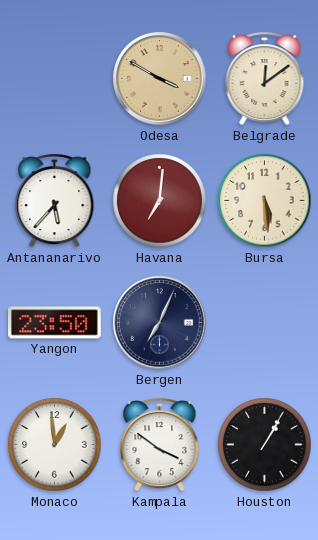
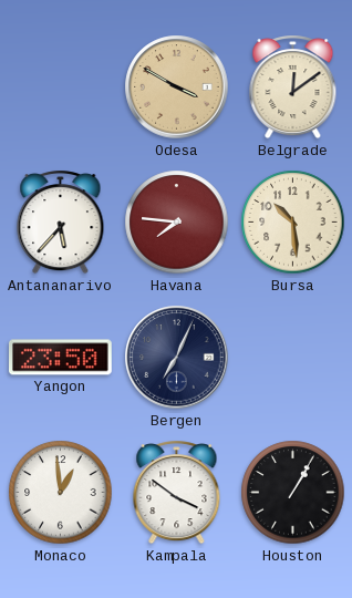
Havana: 7:01 -> 7:46
Bursa: 5:29 -> 10:29
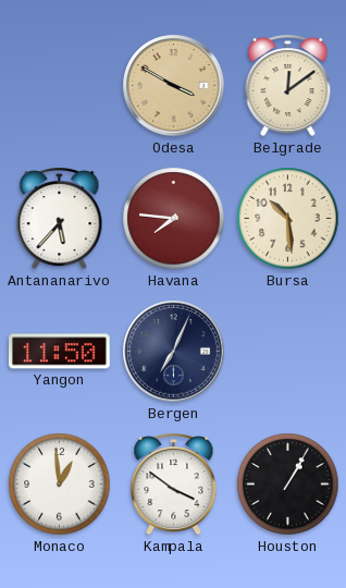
Yangon: 23:50 -> 11:50
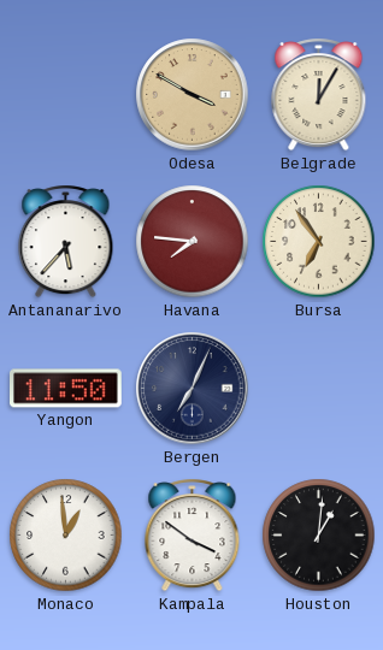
Belgrade: 12:09 -> 12:05
Bursa: 10:29 -> 6:54
Houston: 1:05 -> 1:01
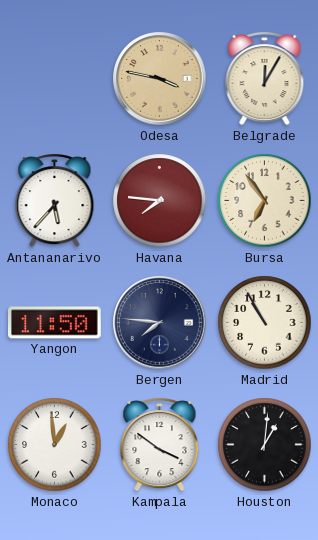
Odesa: 3:50 -> 3:47
Bergen: 7:04 -> 7:46
Madrid: none -> 10:55
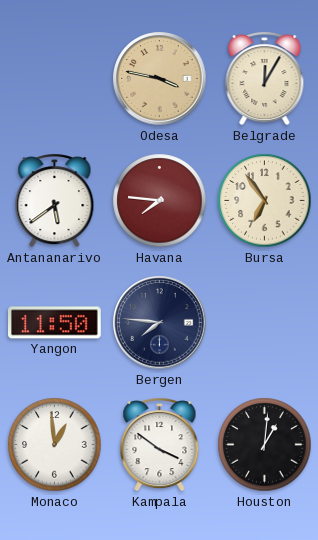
Antananarivo: 5:37 -> 5:39
Madrid: 10:55 -> none
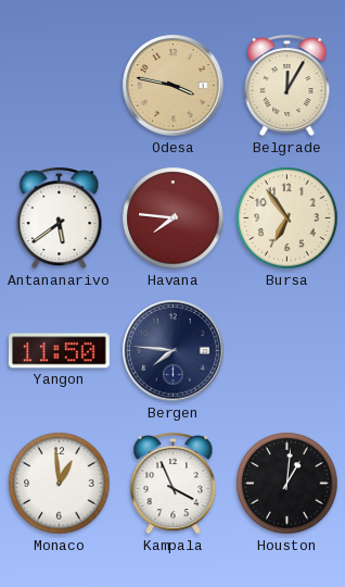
Kampala: 3:51 -> 3:56
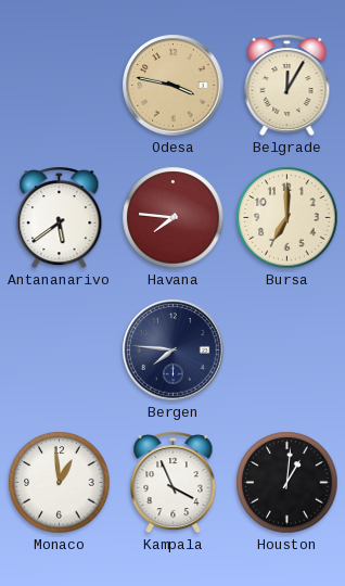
Bursa: 6:54 -> 7:00
Yangon: 11:50 -> none
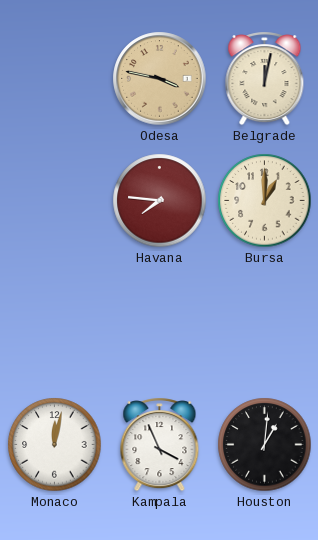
Belgrade: 12:05 -> 12:02
Antananarivo: 5:39 -> none
Bursa: 7:00 -> 1:00
Bergen: 7:46 -> none
Monaco: 12:59 -> 12:02
